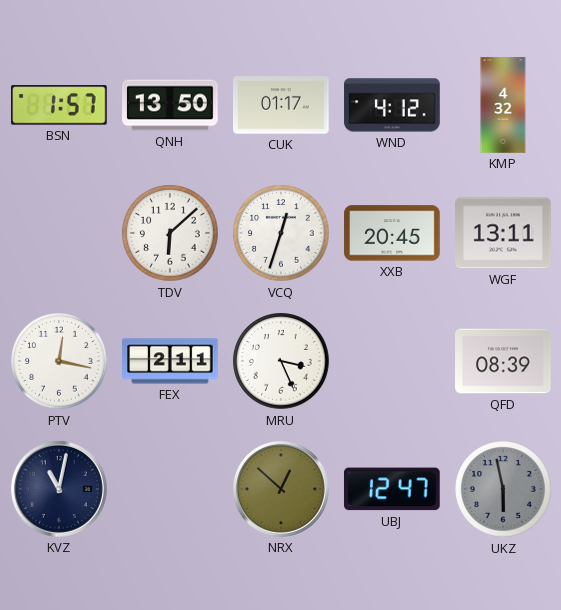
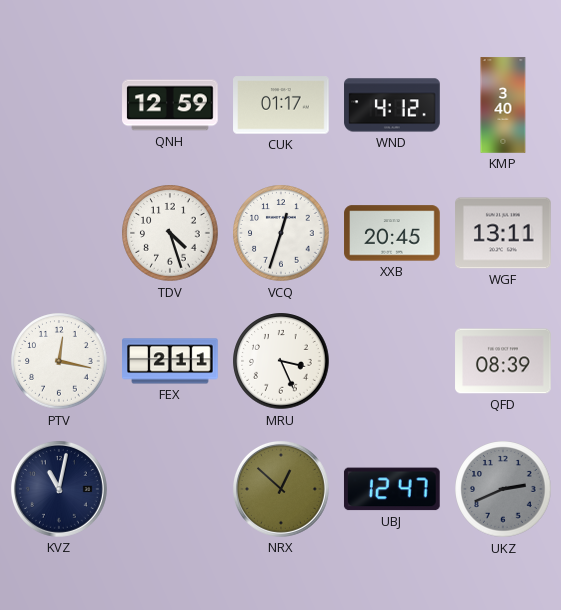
BSN: 1:57 -> none
QNH: 13:50 -> 12:59
KMP: 4:32 -> 3:40
TDV: 6:08 -> 4:27
UKZ: 5:58 -> 2:41
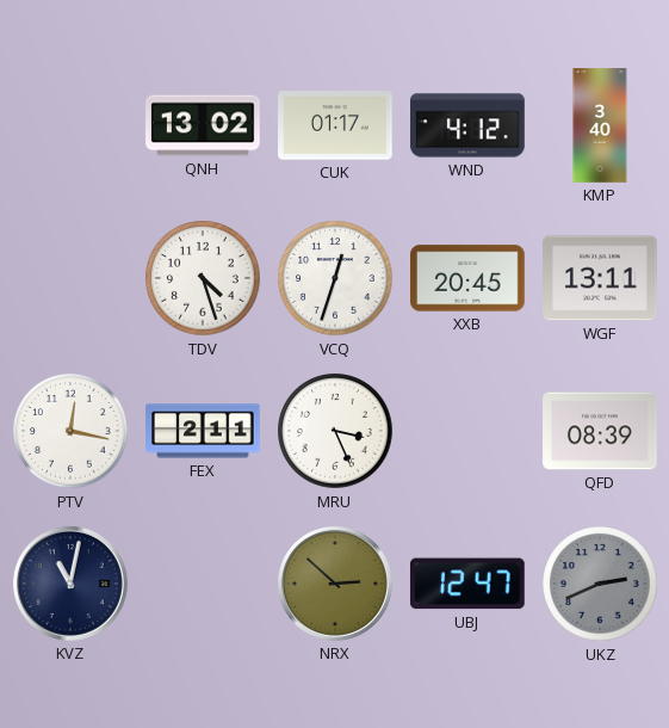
QNH: 12:59 -> 13:02
NRX: 12:52 -> 2:52
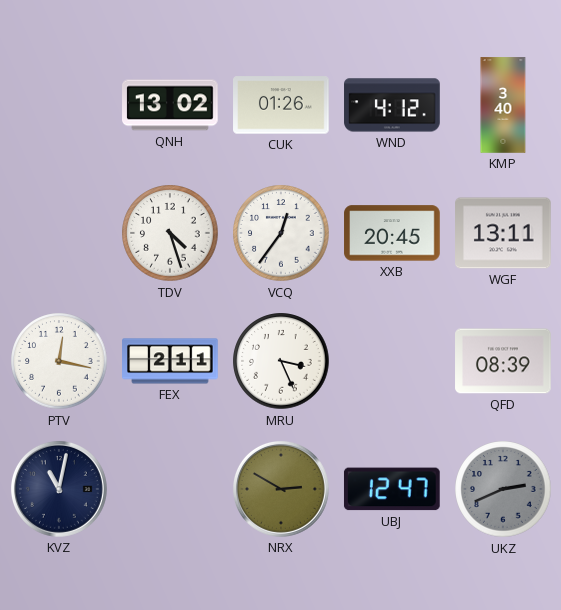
CUK: 01:17 -> 01:26
VCQ: 12:33 -> 12:36
NRX: 2:52 -> 2:50
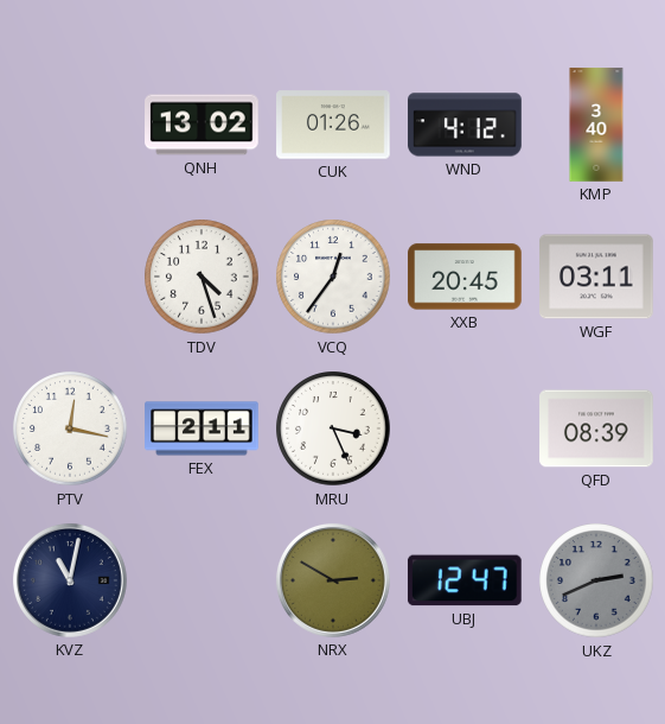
WGF: 13:11 -> 03:11
